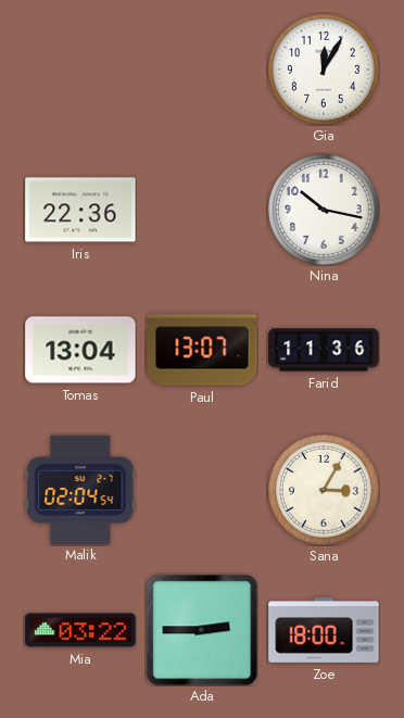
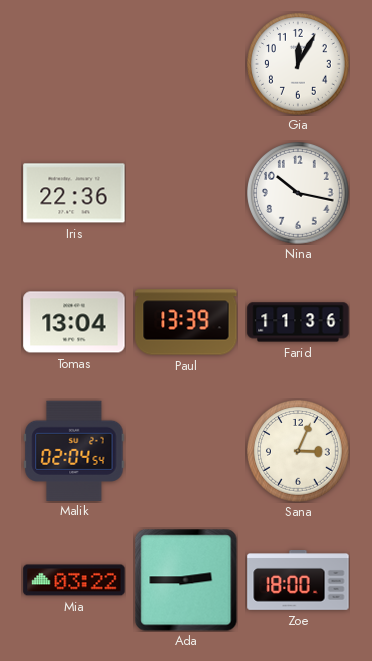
Paul: 13:07 -> 13:39
Sana: 3:05 -> 3:04
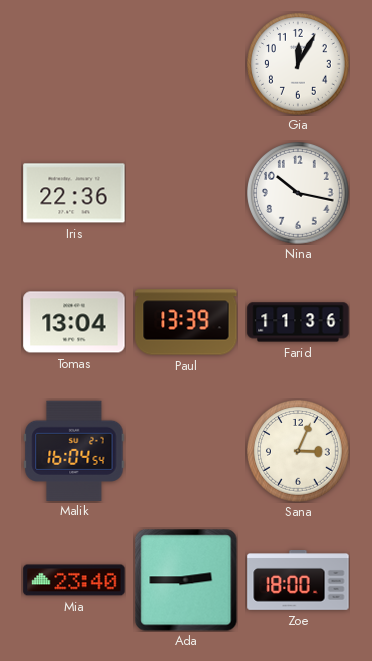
Malik: 02:04 -> 16:04
Mia: 03:22 -> 23:40
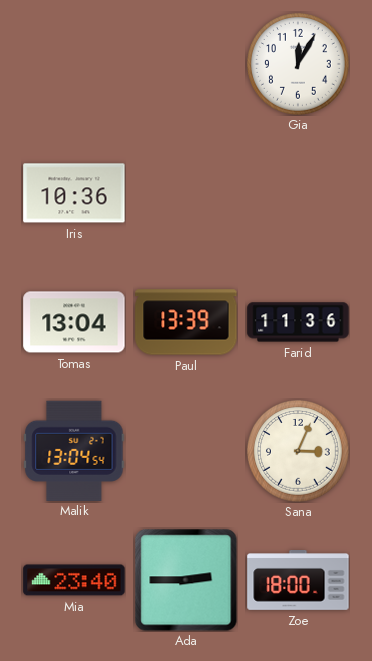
Iris: 22:36 -> 10:36
Nina: 10:17 -> none
Malik: 16:04 -> 13:04
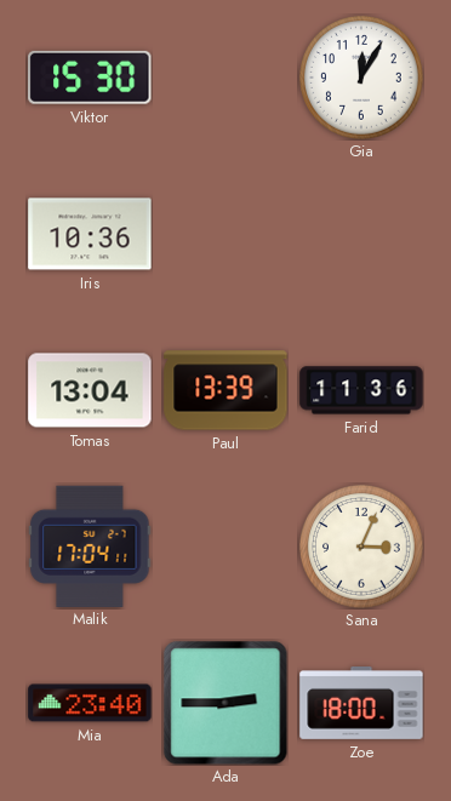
Viktor: none -> 15:30
Malik: 13:04 -> 17:04
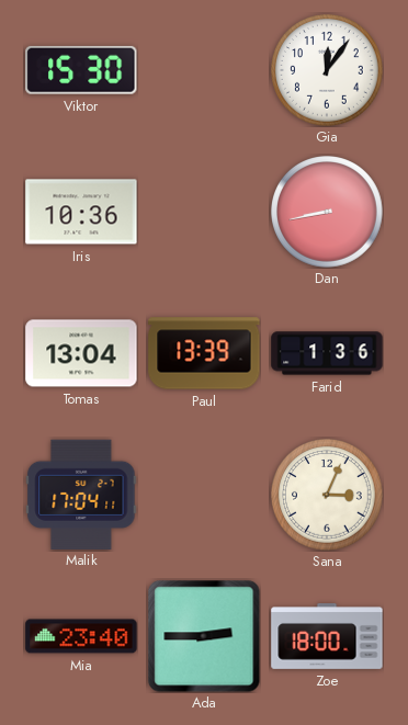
Gia: 12:05 -> 12:06
Dan: none -> 8:43
Farid: 11:36 -> 1:36
